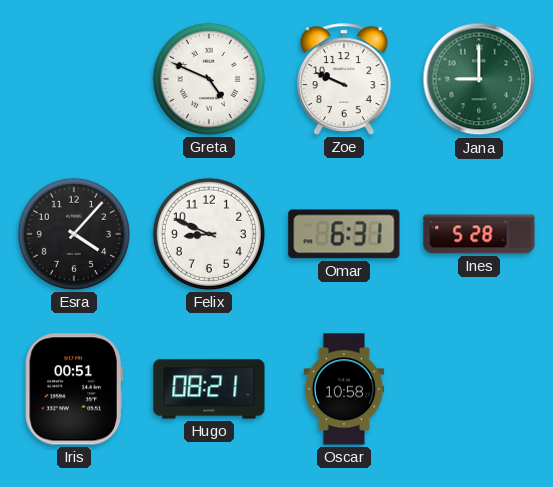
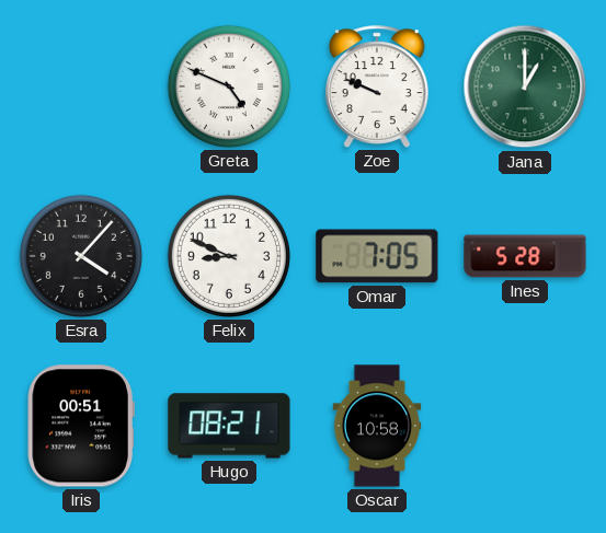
Jana: 9:00 -> 1:00
Omar: 6:31 -> 7:05
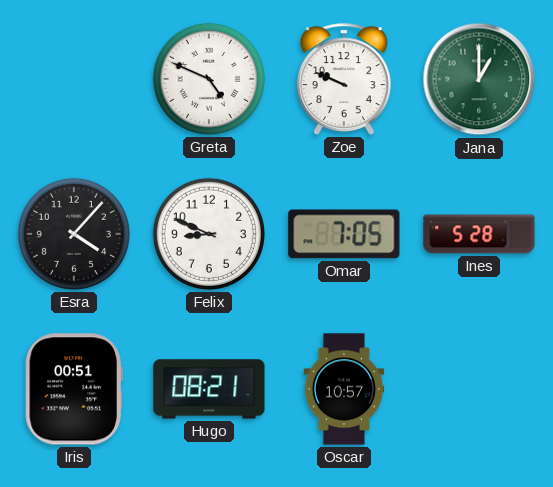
Oscar: 10:58 -> 10:57
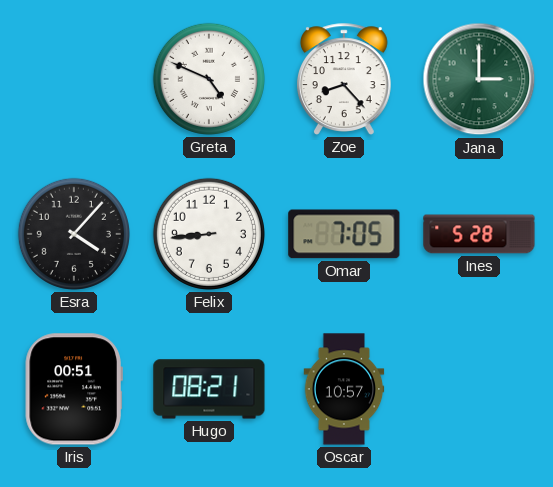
Zoe: 9:49 -> 8:23
Jana: 1:00 -> 3:00
Felix: 8:49 -> 8:44
